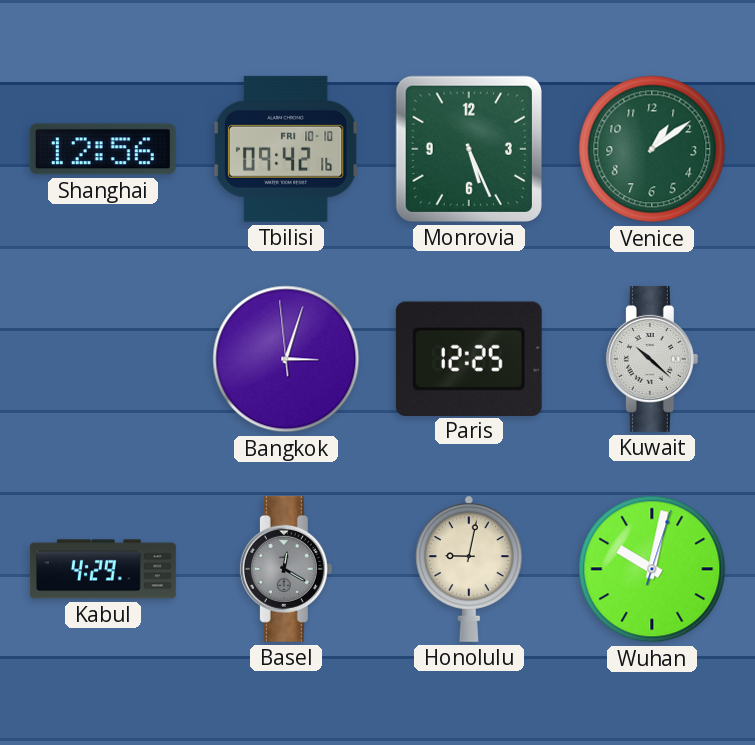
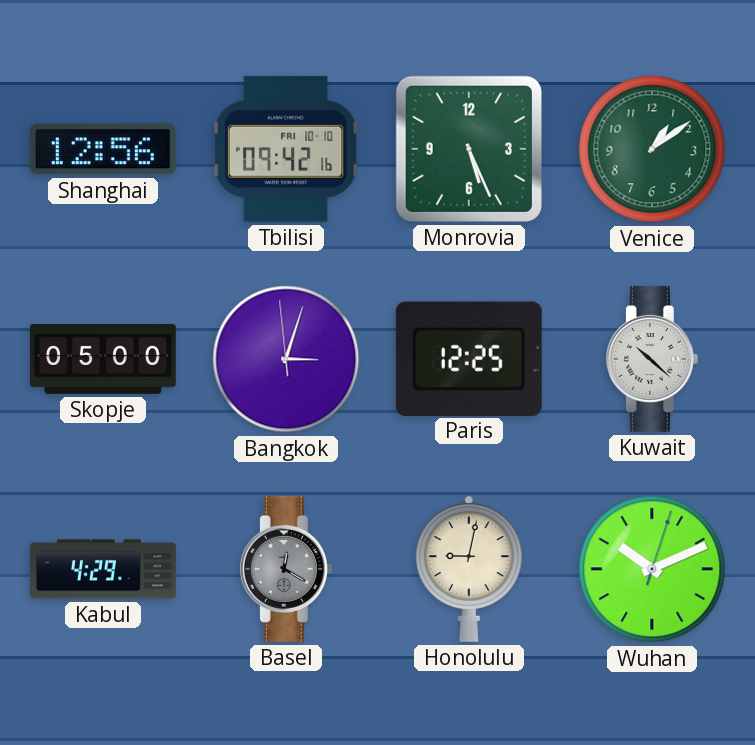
Skopje: none -> 05:00
Wuhan: 10:02 -> 10:11
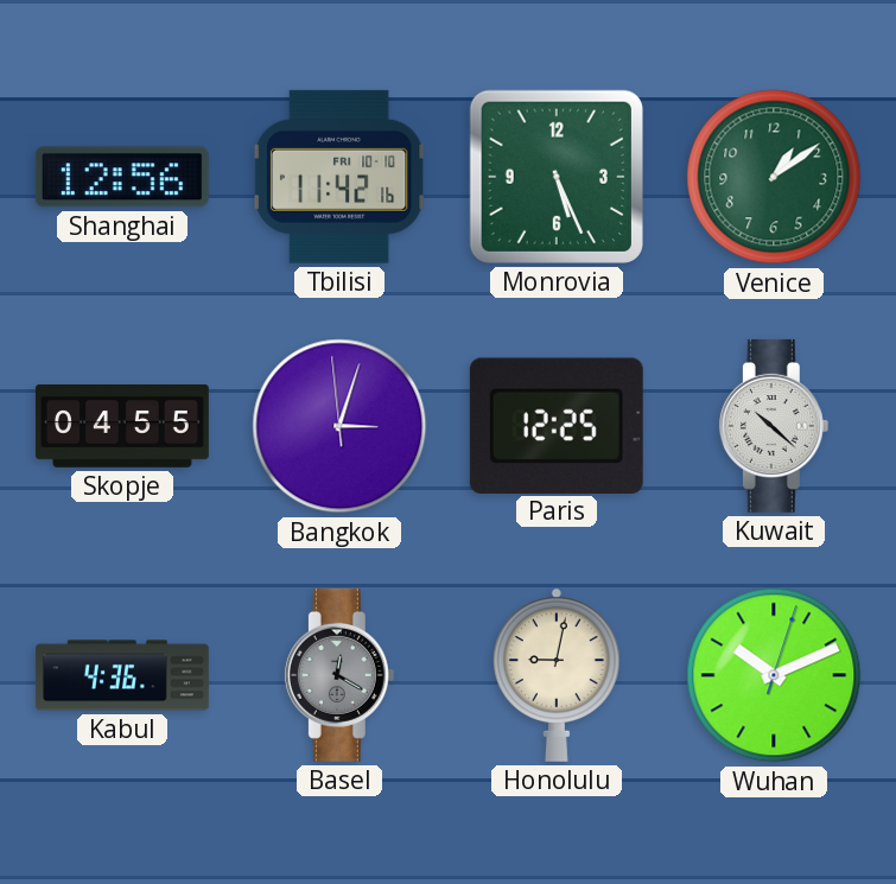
Tbilisi: 09:42 -> 11:42
Skopje: 05:00 -> 04:55
Kabul: 4:29 -> 4:36
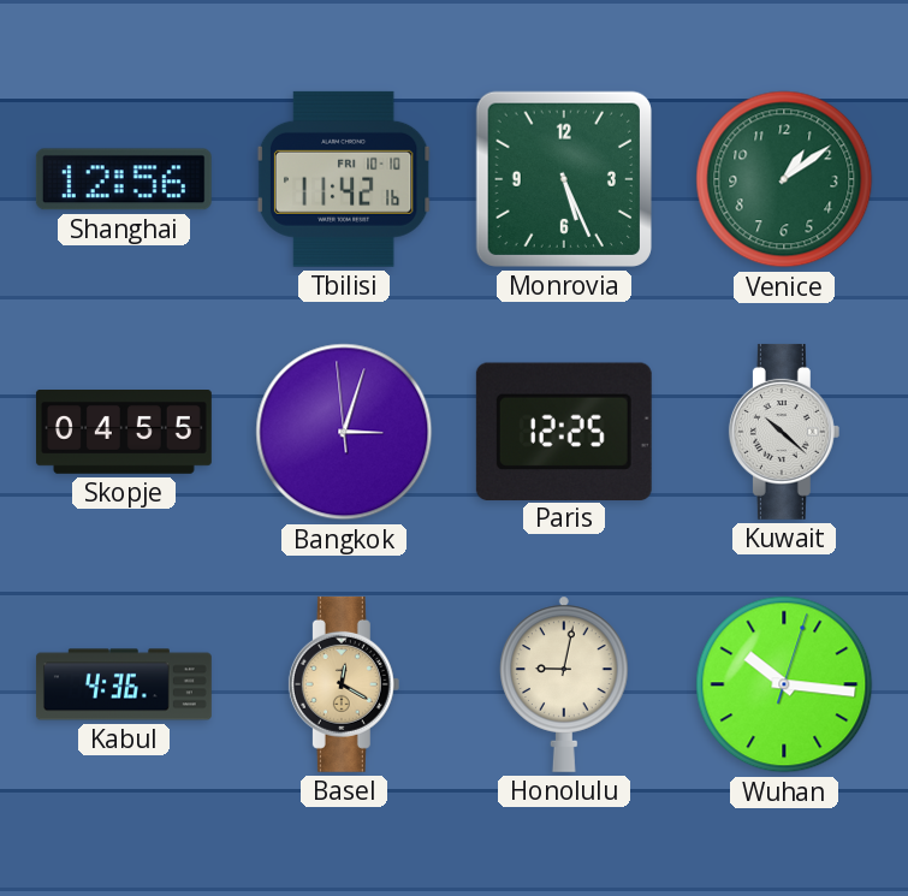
Basel dial: grey -> champagne
Wuhan: 10:11 -> 10:16
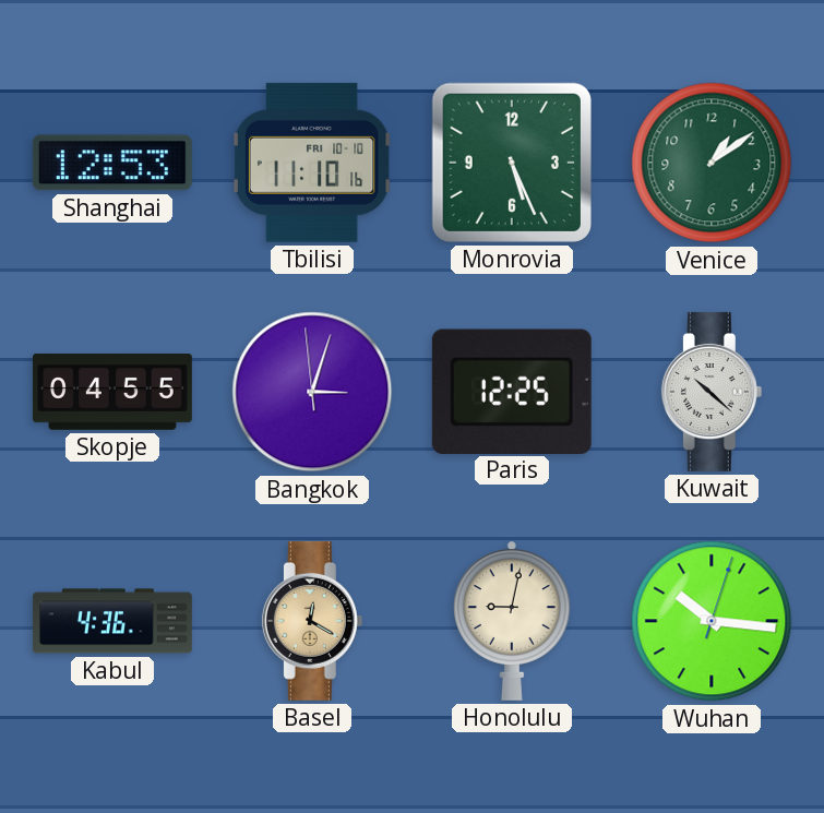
Shanghai: 12:56 -> 12:53
Tbilisi: 11:42 -> 11:10
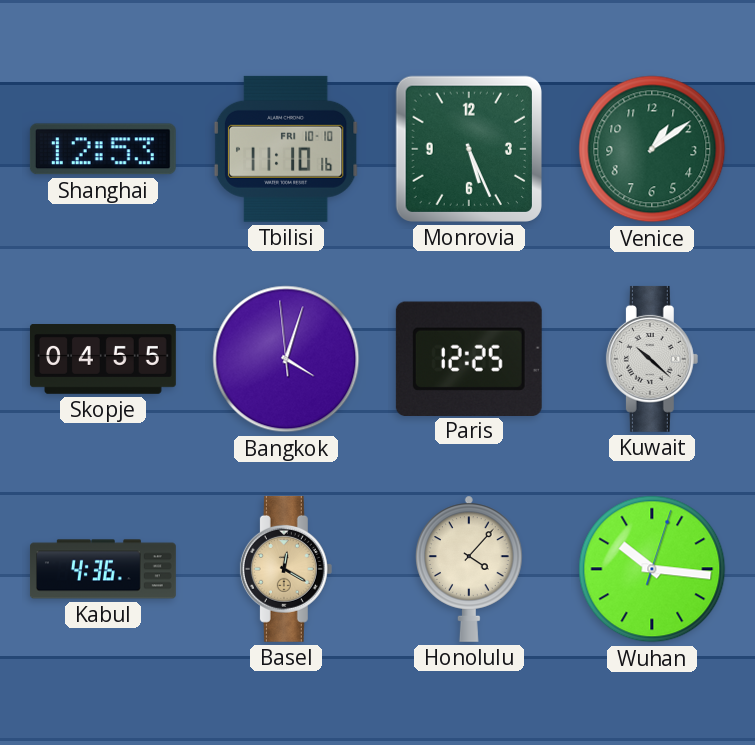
Bangkok: 3:02 -> 4:02
Honolulu: 9:02 -> 4:07
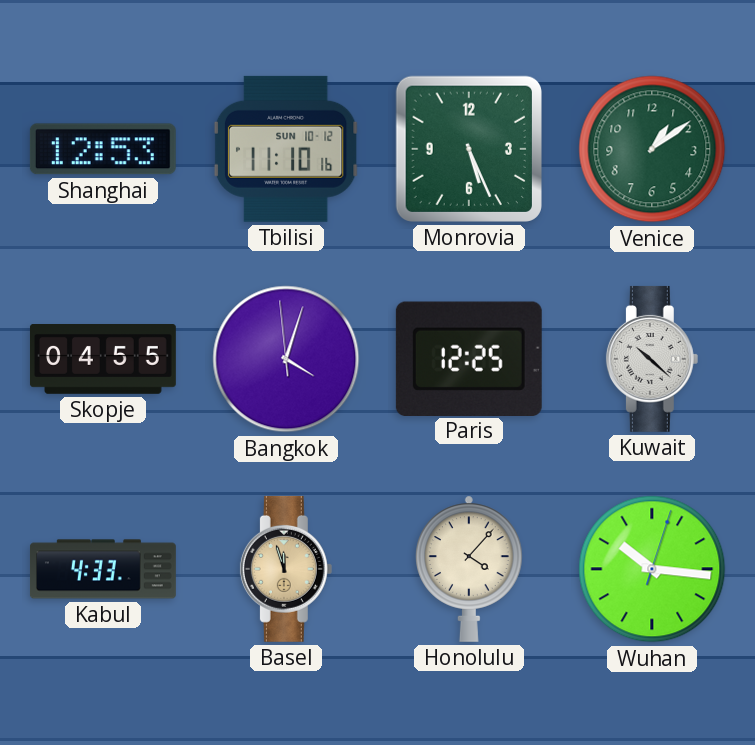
Tbilisi date: FRI 10-10 -> SUN 10-12
Kabul: 4:36 -> 4:33
Basel: 12:20 -> 11:57
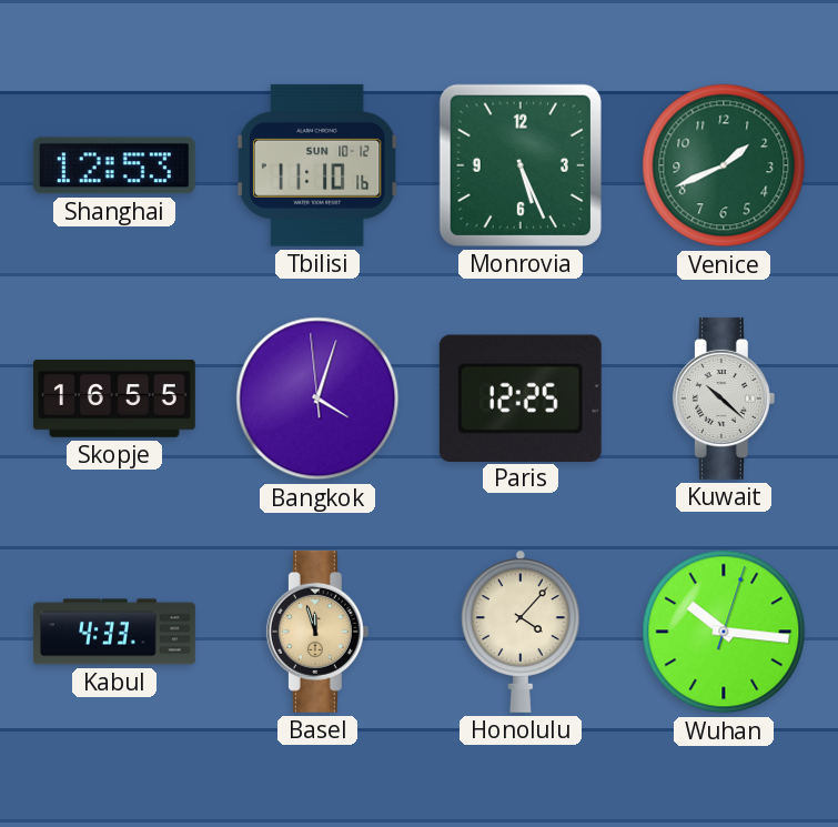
Venice: 1:09 -> 1:41
Skopje: 04:55 -> 16:55
